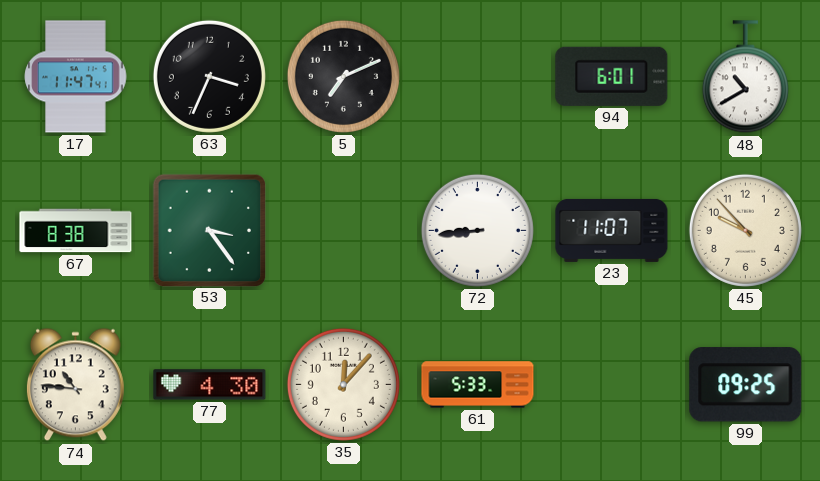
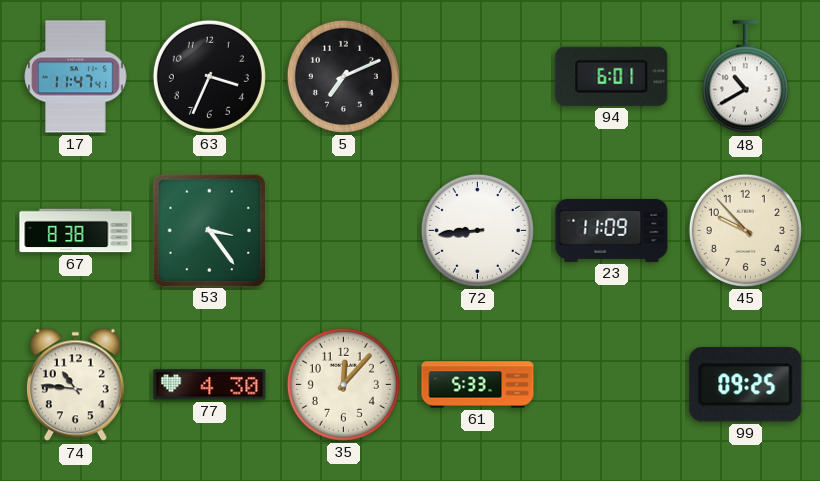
23: 11:07 -> 11:09
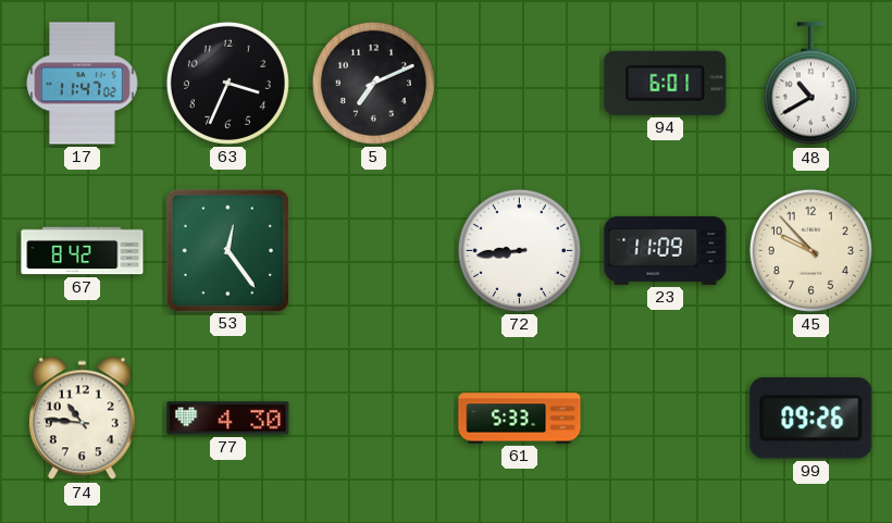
17: 11:47:41 -> 11:47:02
67: 8:38 -> 8:42
53: 3:24 -> 12:24
35: 12:07 -> none
99: 09:25 -> 09:26
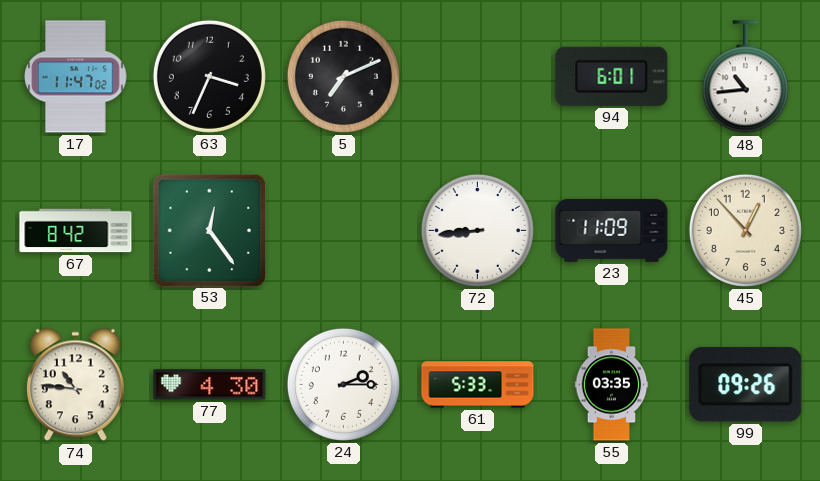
48: 10:40 -> 10:44
45: 9:53 -> 12:53
24: none -> 2:15
55: none -> 03:35
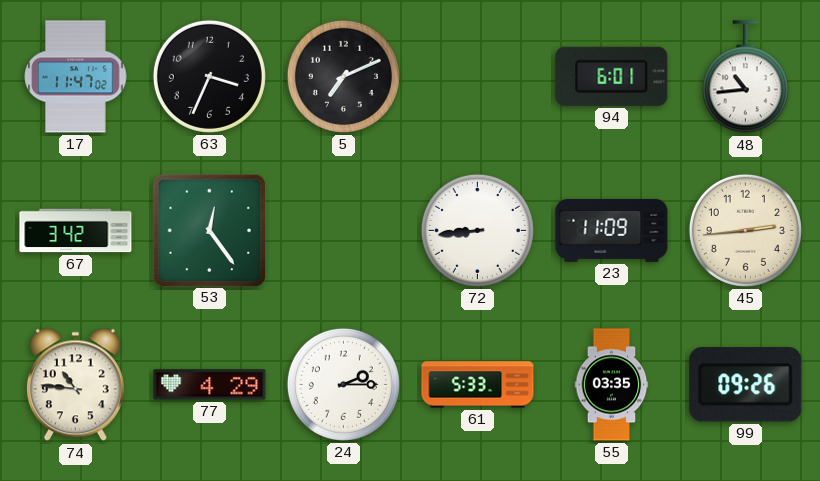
67: 8:42 -> 3:42
45: 12:53 -> 2:44
77: 4:30 -> 4:29
